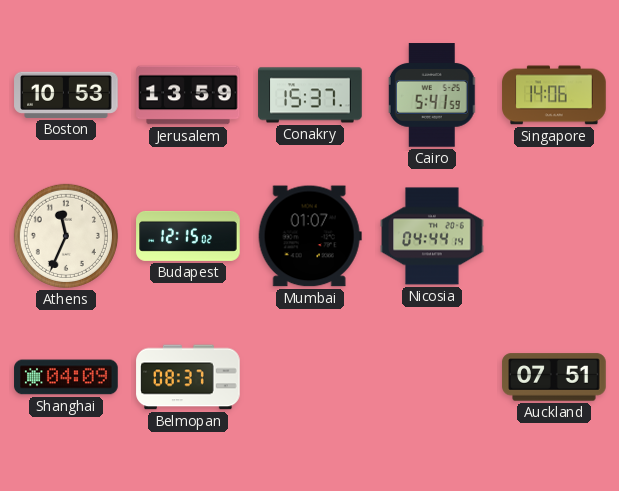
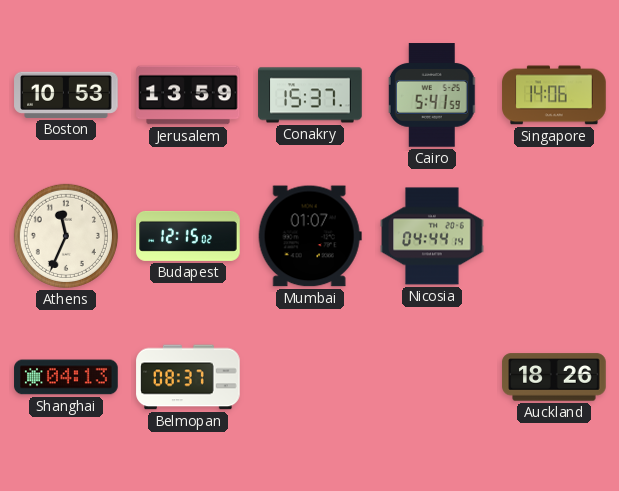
Shanghai: 04:09 -> 04:13
Auckland: 07:51 -> 18:26
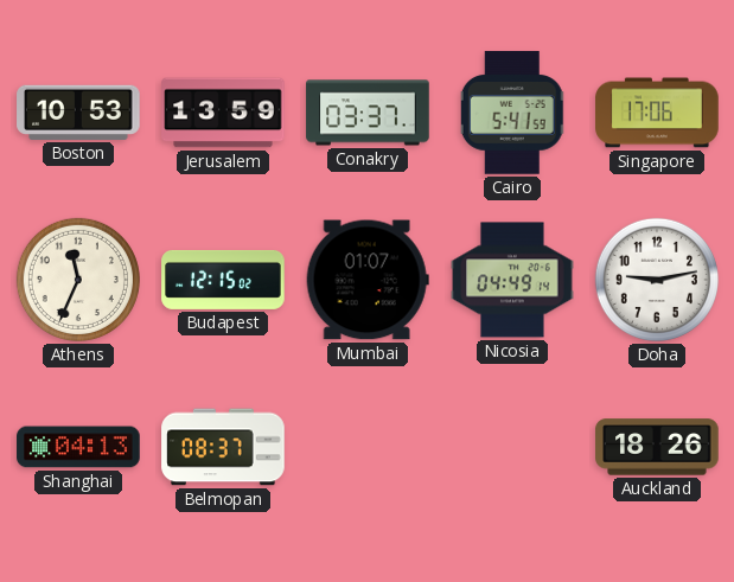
Conakry: 15:37 -> 03:37
Singapore: 14:06 -> 17:06
Nicosia: 04:44 -> 04:49
Doha: none -> 9:13
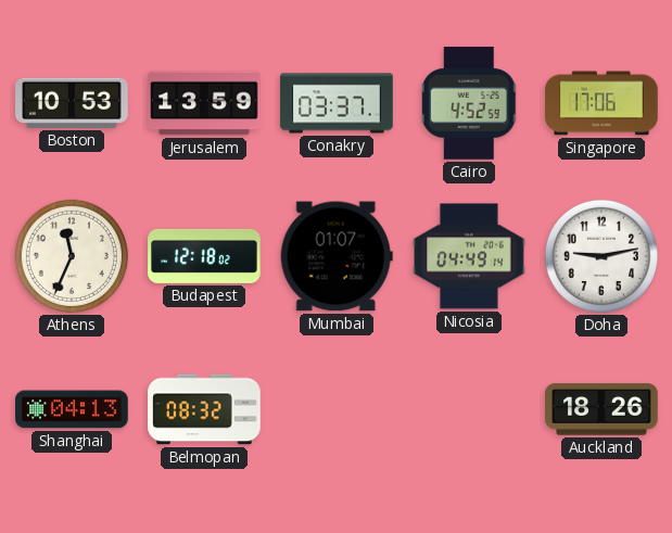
Cairo: 5:41 -> 4:52
Budapest: 12:15 -> 12:18
Belmopan: 08:37 -> 08:32
